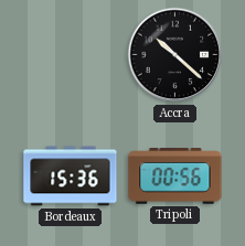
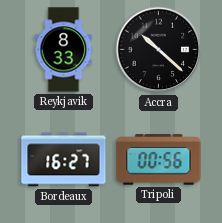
Reykjavik: none -> 8:33
Bordeaux: 15:36 -> 16:27
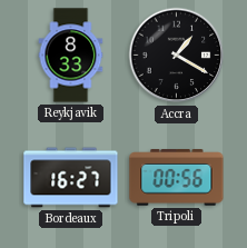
Accra: 10:22 -> 1:20
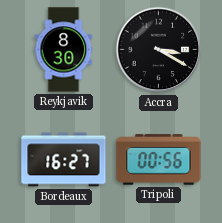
Reykjavik: 8:33 -> 8:30
Accra: 1:20 -> 3:20
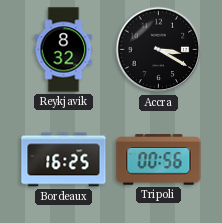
Reykjavik: 8:30 -> 8:32
Bordeaux: 16:27 -> 16:25
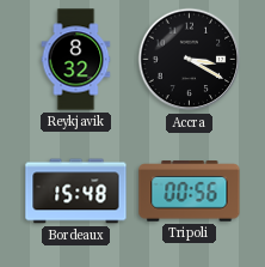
Bordeaux: 16:25 -> 15:48
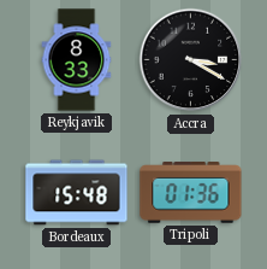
Reykjavik: 8:32 -> 8:33
Tripoli: 00:56 -> 01:36
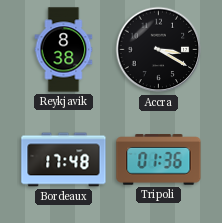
Reykjavik: 8:33 -> 8:38
Bordeaux: 15:48 -> 17:48
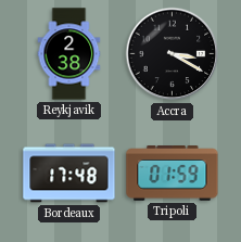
Reykjavik: 8:38 -> 2:38
Tripoli: 01:36 -> 01:59
